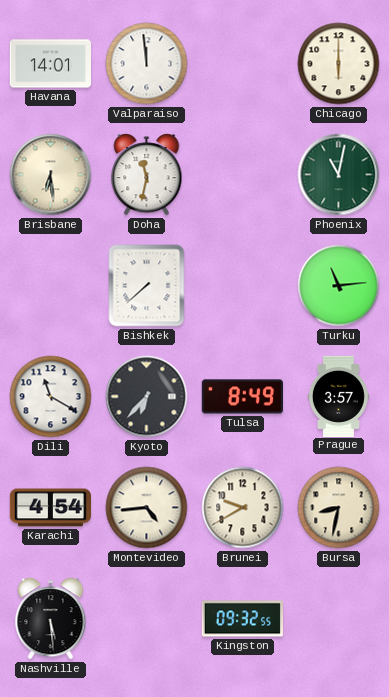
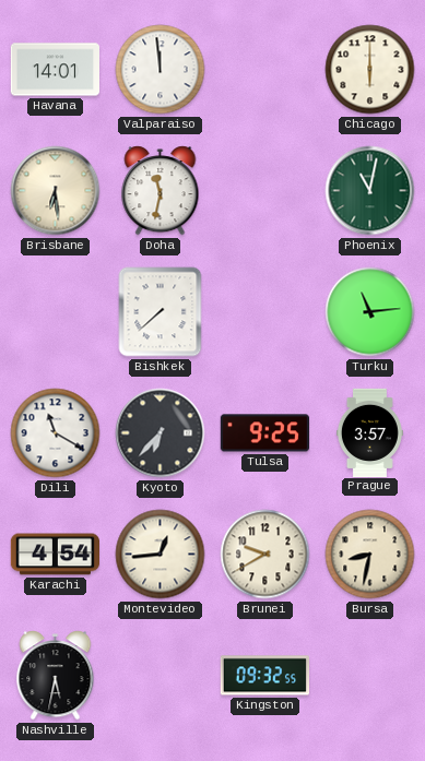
Tulsa: 8:49 -> 9:25
Montevideo: 4:44 -> 12:44
Nashville: 5:29 -> 5:32
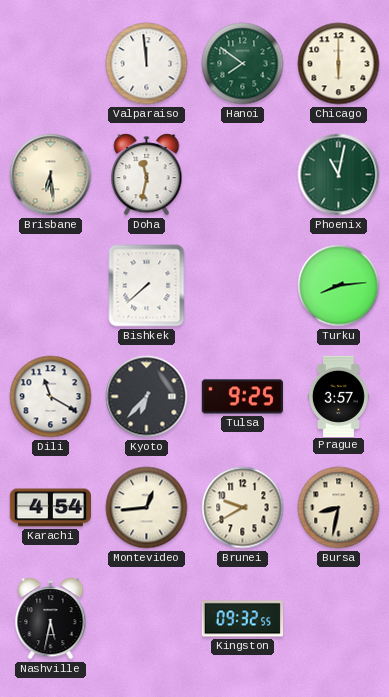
Havana: 14:01 -> none
Hanoi: none -> 7:51
Turku: 11:14 -> 8:14
